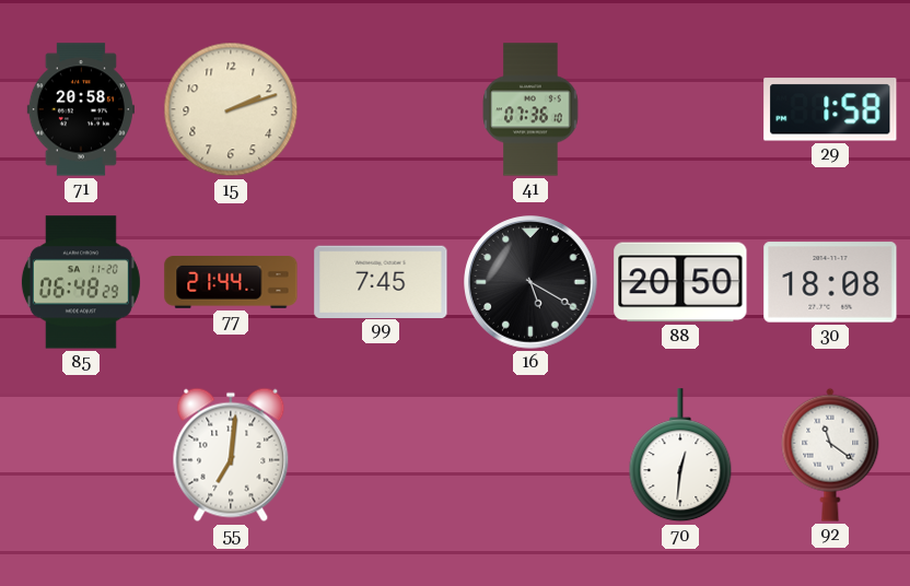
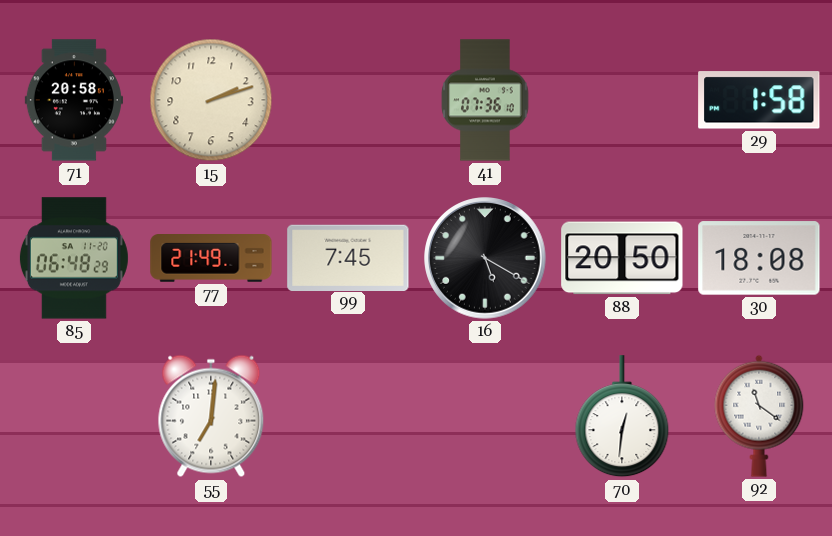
77: 21:44 -> 21:49
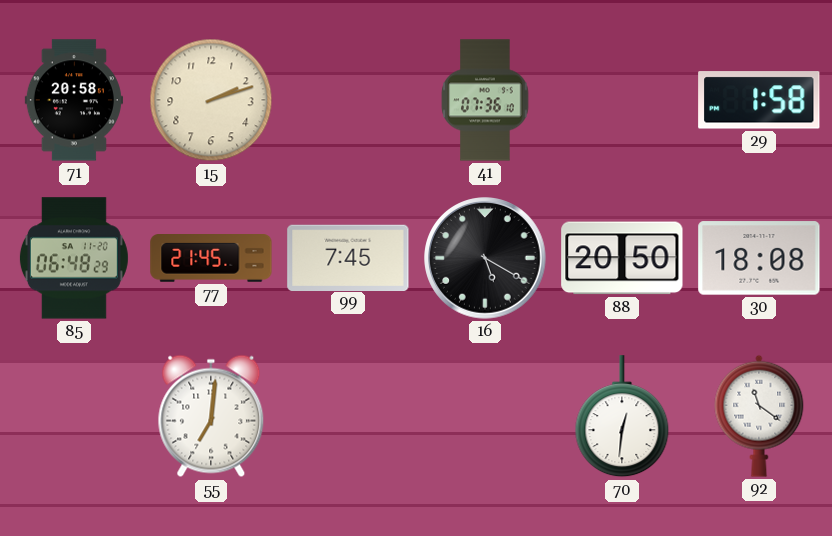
77: 21:49 -> 21:45
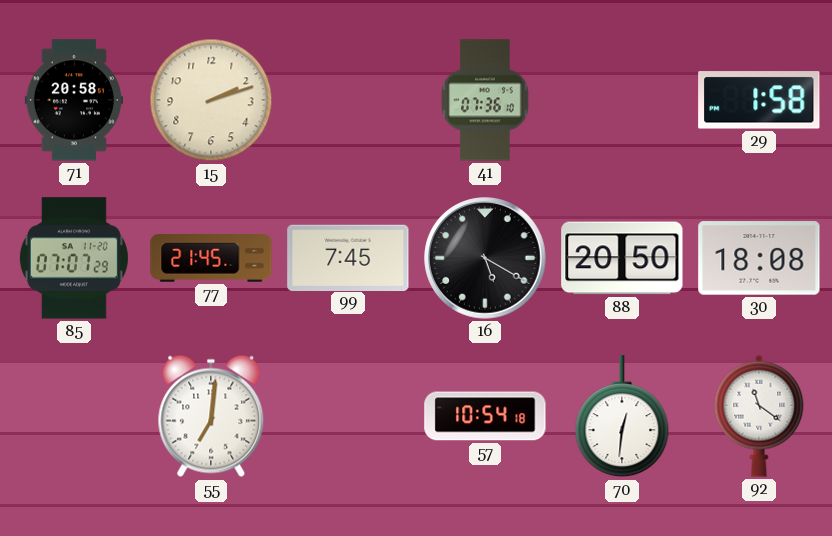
85: 06:48 -> 07:07
57: none -> 10:54
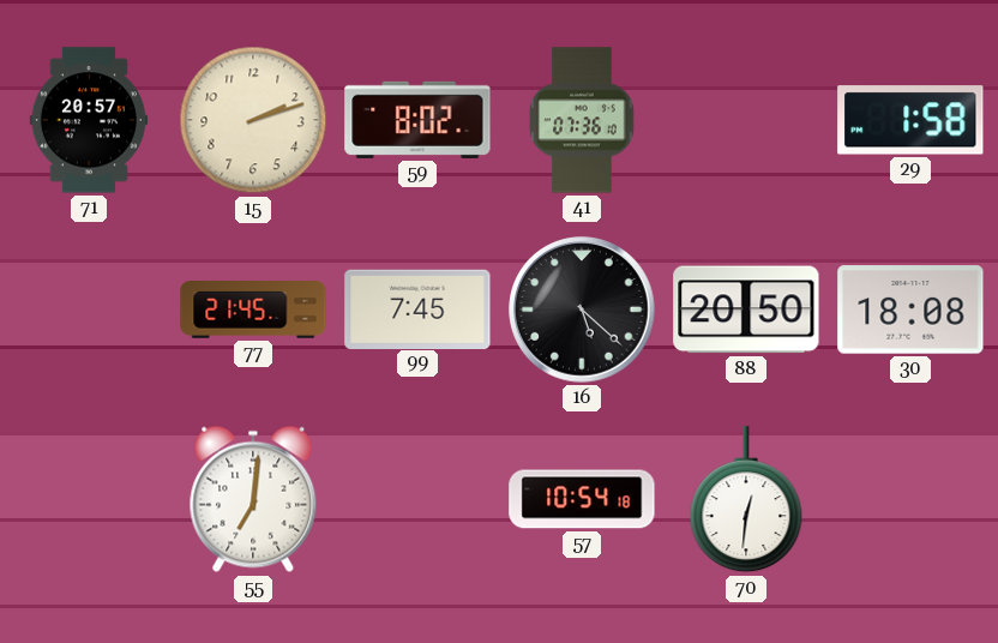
71: 20:58 -> 20:57
59: none -> 8:02
85: 07:07 -> none
16: 5:20 -> 5:22
92: 11:21 -> none
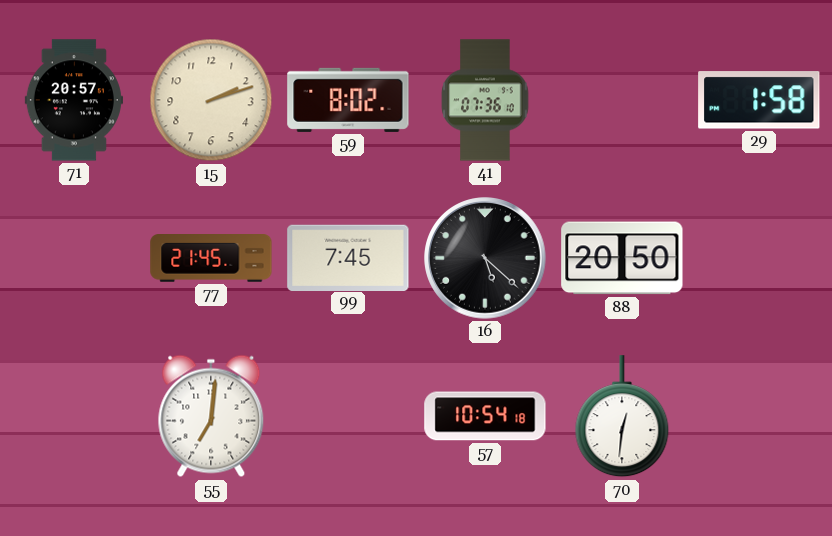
30: 18:08 -> none
